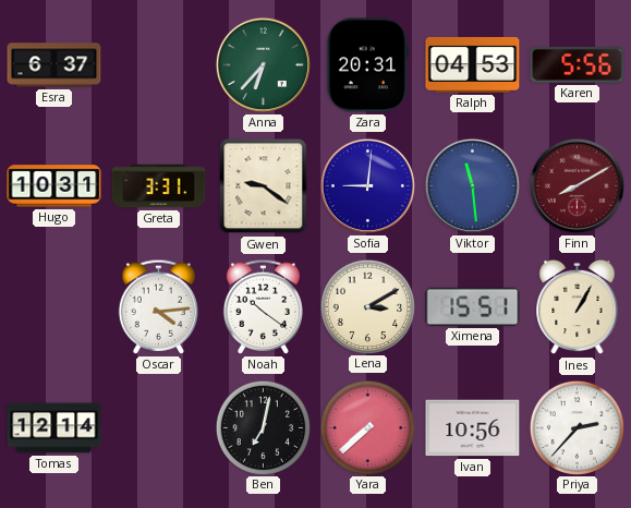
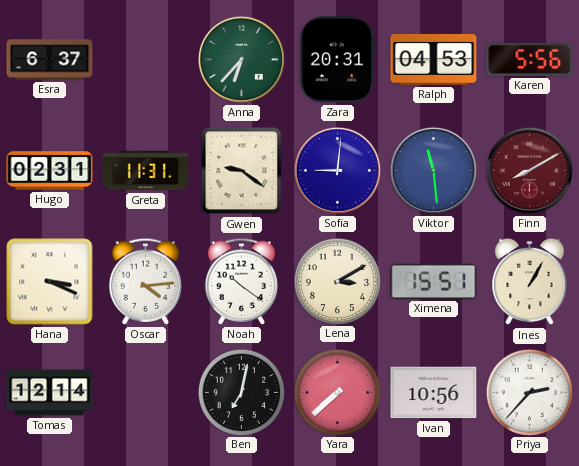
Hugo: 10:31 -> 02:31
Greta: 3:31 -> 11:31
Hana: none -> 3:19
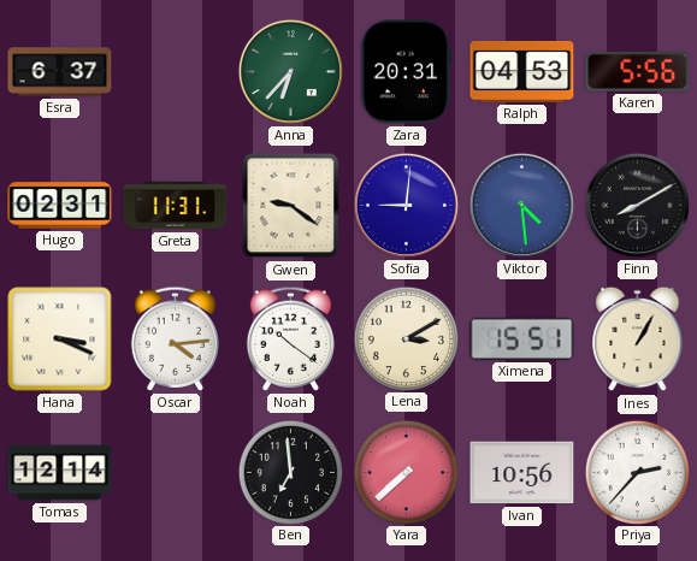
Viktor: 11:29 -> 4:29
Finn dial: burgundy -> black
Ben: 7:02 -> 6:59
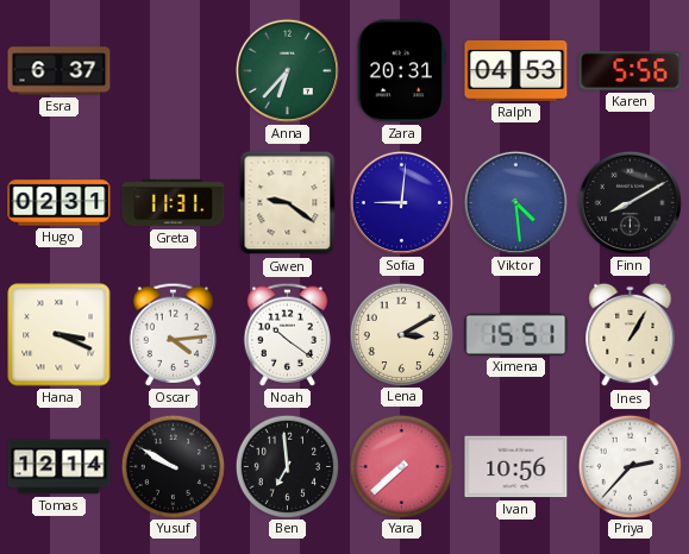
Yusuf: none -> 9:50
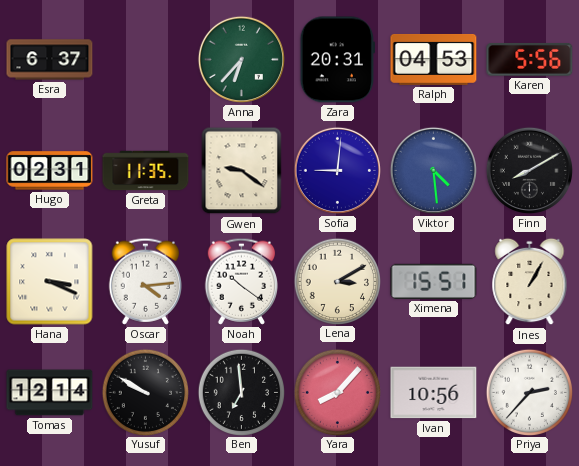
Greta: 11:31 -> 11:35
Yara: 7:38 -> 8:07
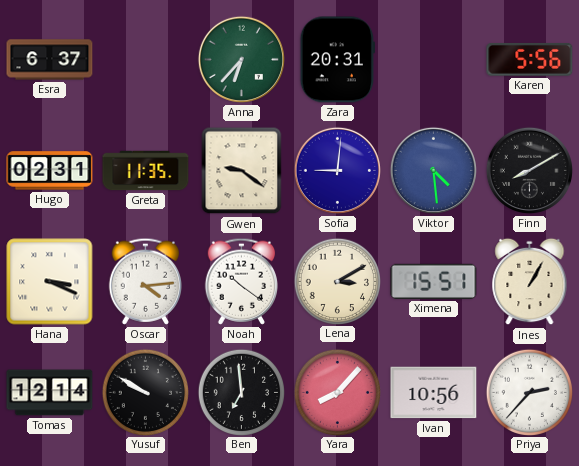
Ralph: 04:53 -> none
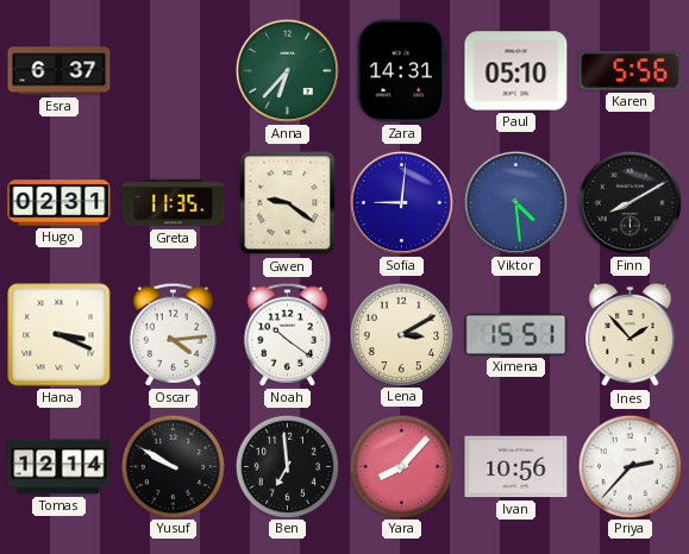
Zara: 20:31 -> 14:31
Paul: none -> 05:10
Ines: 1:05 -> 1:53
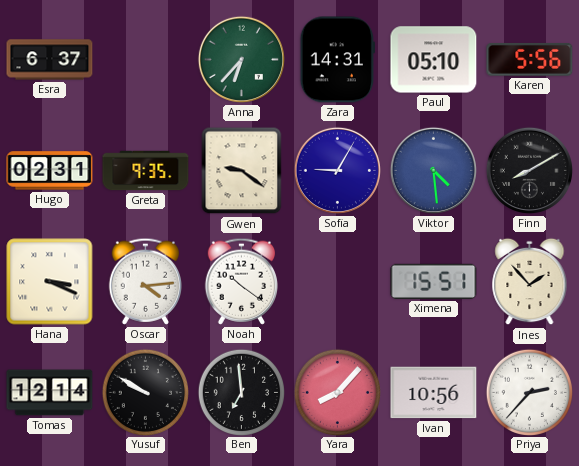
Greta: 11:35 -> 9:35
Sofia: 9:01 -> 9:05
Lena: 3:10 -> none
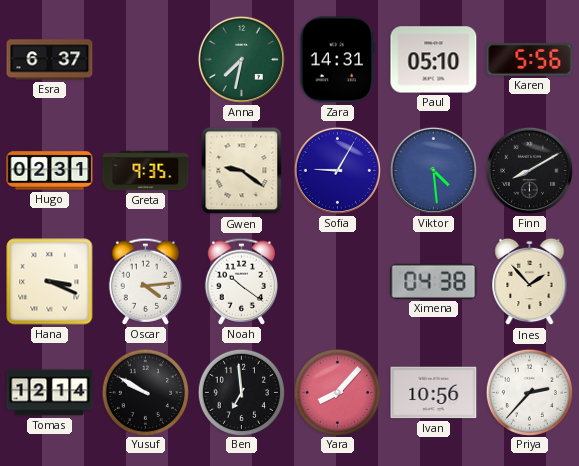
Anna: 6:37 -> 7:32
Ximena: 15:51 -> 04:38
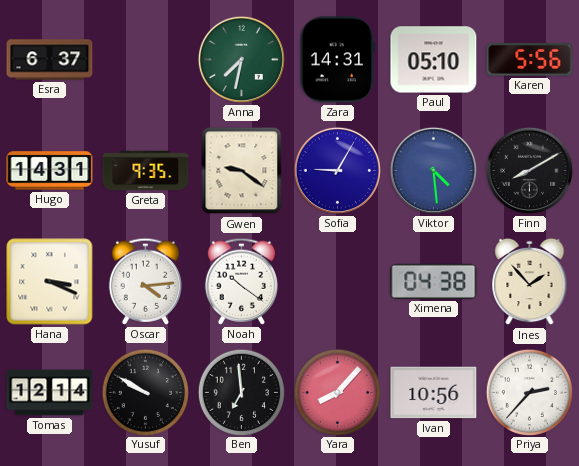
Hugo: 02:31 -> 14:31
